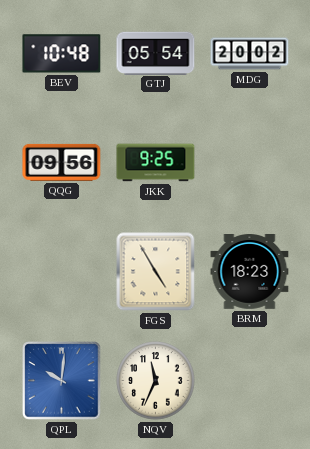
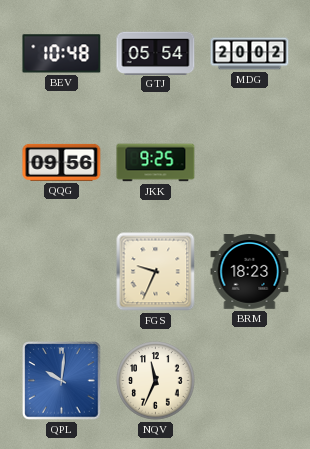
FGS: 4:55 -> 9:34
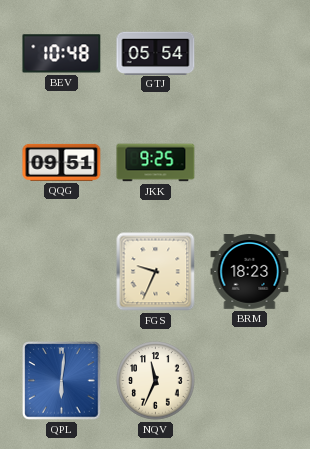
MDG: 20:02 -> none
QQG: 09:56 -> 09:51
QPL: 10:01 -> 6:01
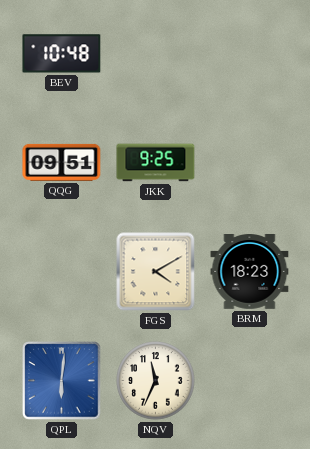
GTJ: 05:54 -> none
FGS: 9:34 -> 4:10
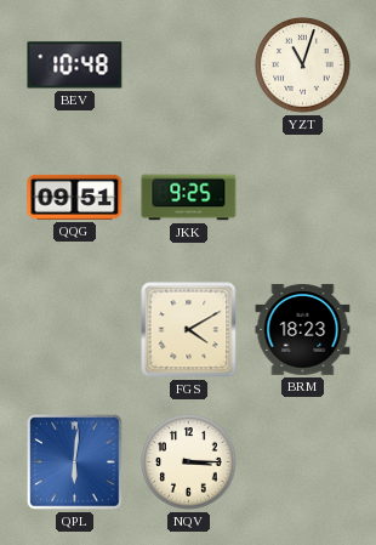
YZT: none -> 11:03
NQV: 11:34 -> 3:15
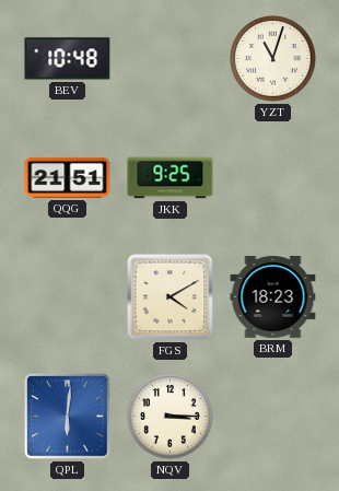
QQG: 09:51 -> 21:51
